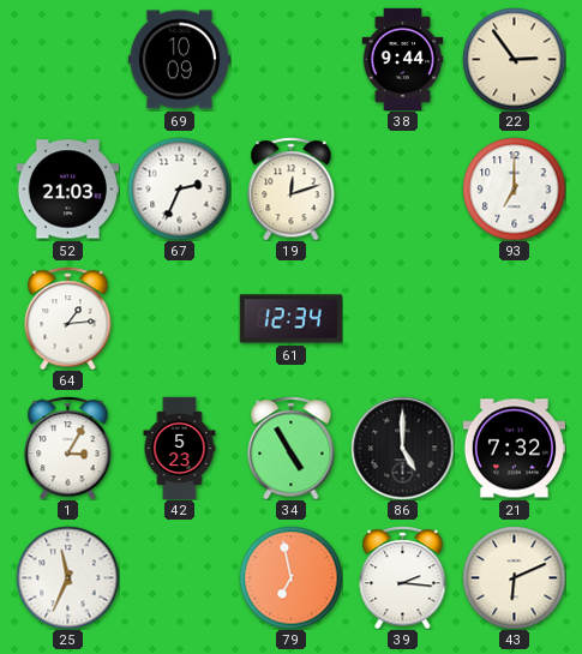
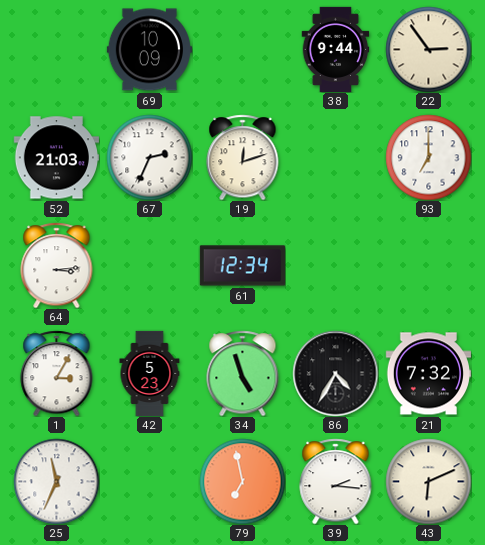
64: 1:14 -> 3:14
34: 4:55 -> 4:57
86: 5:00 -> 4:35
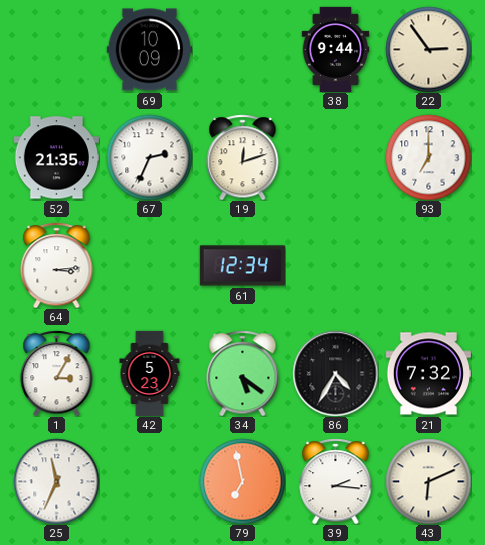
52: 21:03 -> 21:35
34: 4:57 -> 5:21
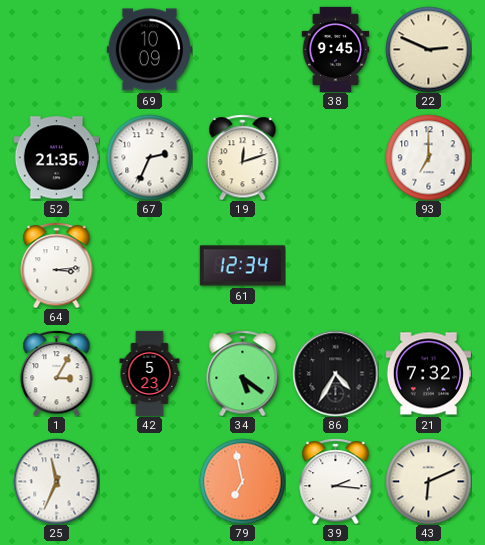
38: 9:44 -> 9:45
22: 2:54 -> 2:49
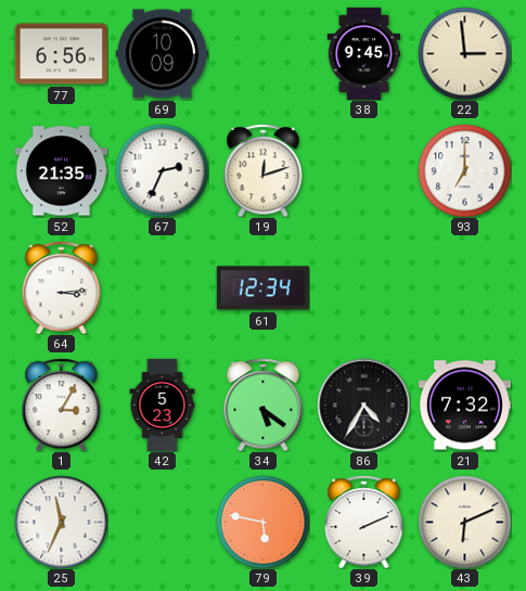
77: none -> 6:56
22: 2:49 -> 2:59
79: 6:58 -> 5:47
39: 2:16 -> 2:11
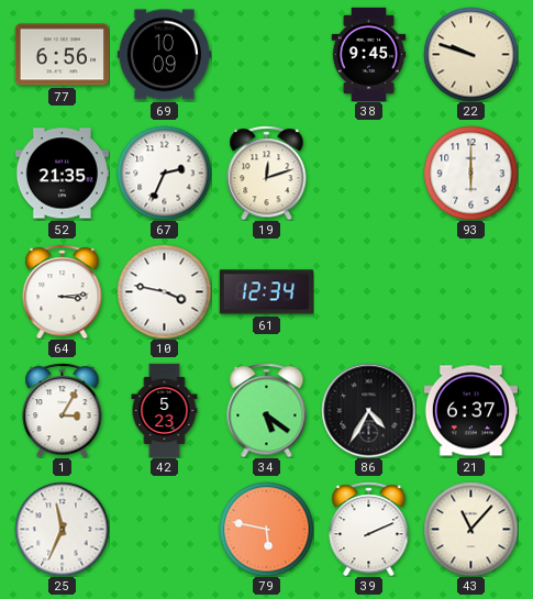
22: 2:59 -> 9:48
93: 7:00 -> 6:00
10: none -> 3:47
21: 7:32 -> 6:37
43: 6:11 -> 11:07
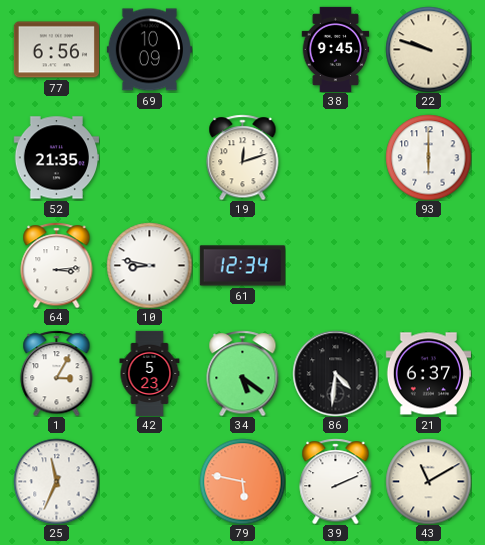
67: 2:34 -> none
10: 3:47 -> 8:47
86: 4:35 -> 4:31
43: 11:07 -> 11:10
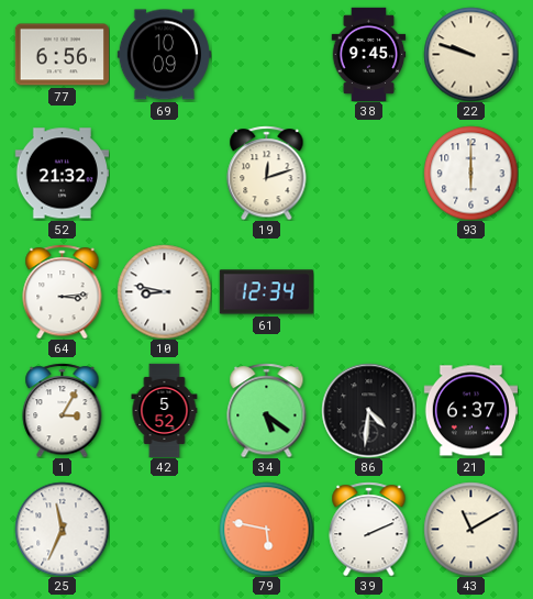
52: 21:35 -> 21:32
42: 5:23 -> 5:52
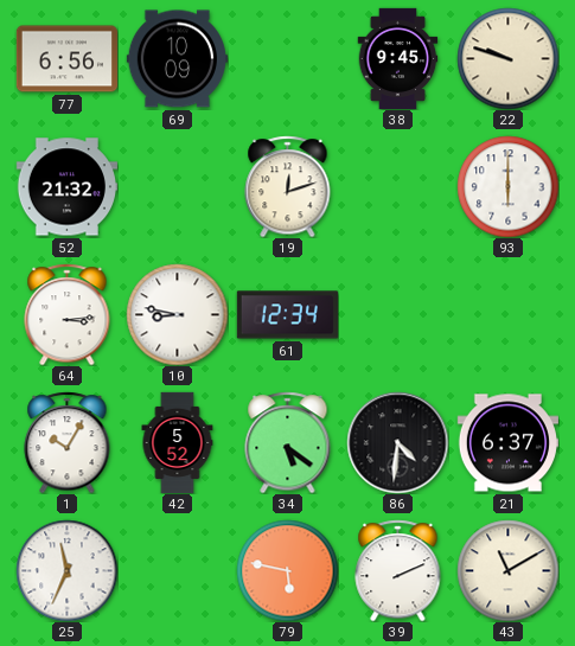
1: 3:05 -> 10:05
